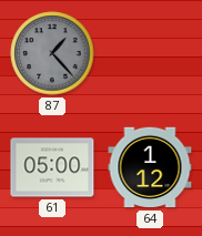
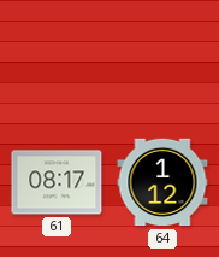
87: 1:23 -> none
61: 05:00 -> 08:17
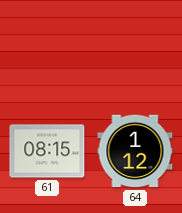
61: 08:17 -> 08:15
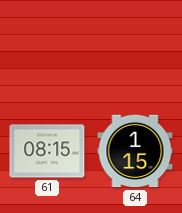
64: 1:12 -> 1:15
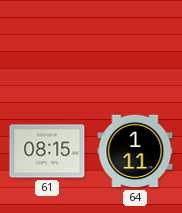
64: 1:15 -> 1:11
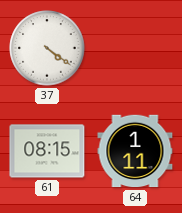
37: none -> 4:21
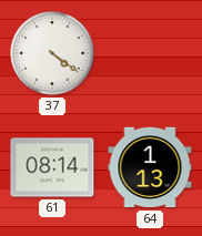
61: 08:15 -> 08:14
64: 1:11 -> 1:13
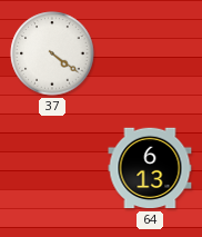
61: 08:14 -> none
64: 1:13 -> 6:13
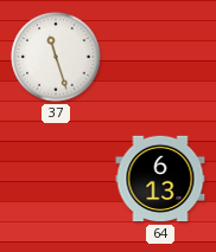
37: 4:21 -> 11:27
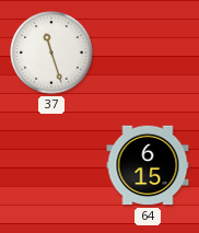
64: 6:13 -> 6:15
